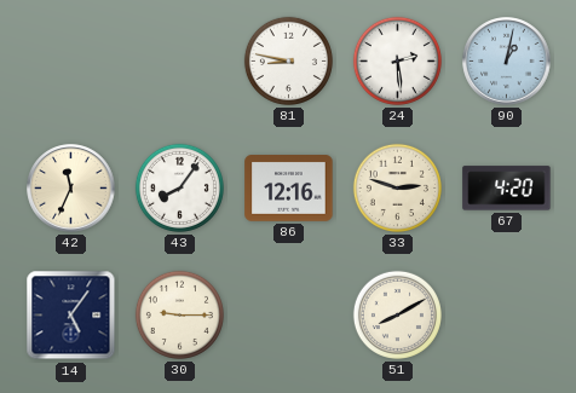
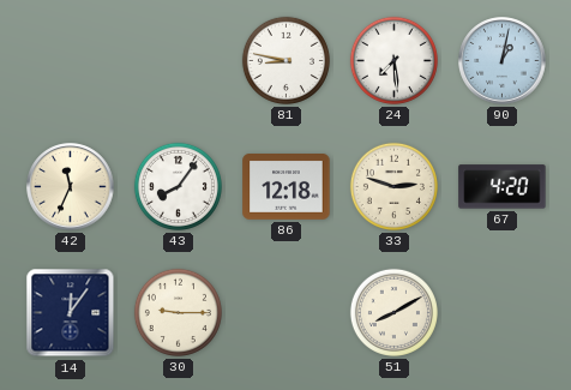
24: 2:29 -> 7:29
86: 12:16 -> 12:18
14: 5:06 -> 12:06
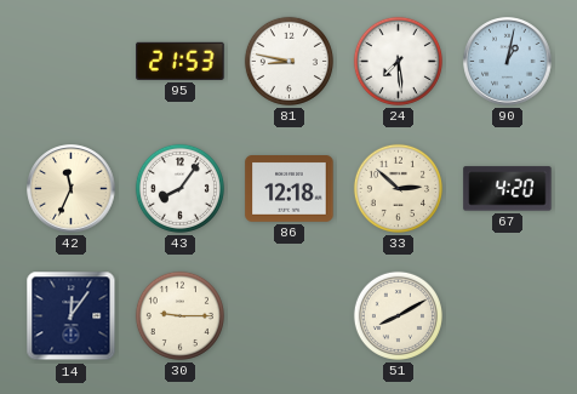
95: none -> 21:53
33: 2:48 -> 2:52
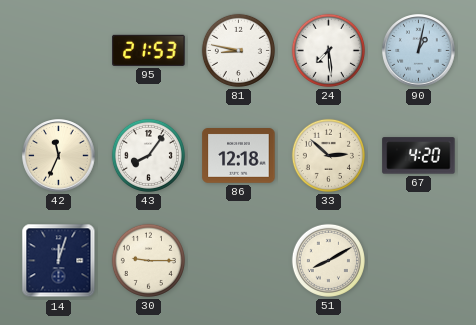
14: 12:06 -> 12:03
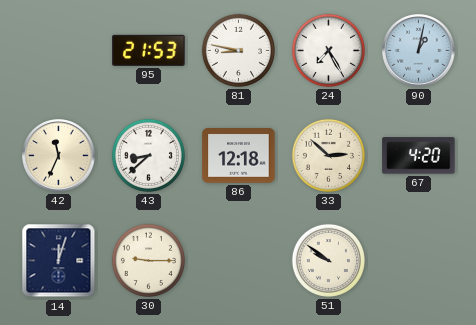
24: 7:29 -> 7:25
43: 8:06 -> 8:38
51: 8:10 -> 9:51
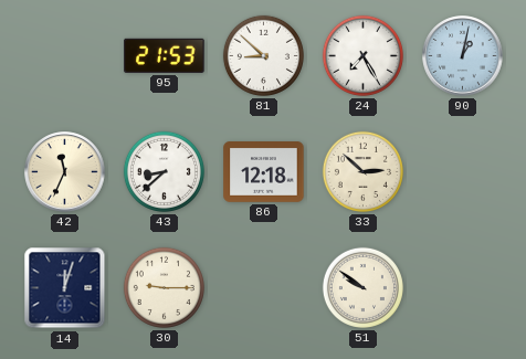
81: 8:47 -> 8:52
67: 4:20 -> none
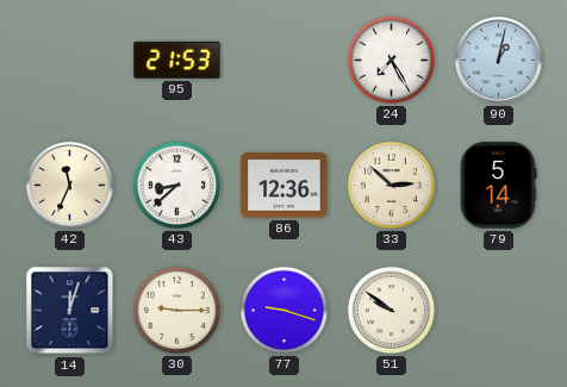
81: 8:52 -> none
86: 12:18 -> 12:36
79: none -> 5:14
77: none -> 9:18
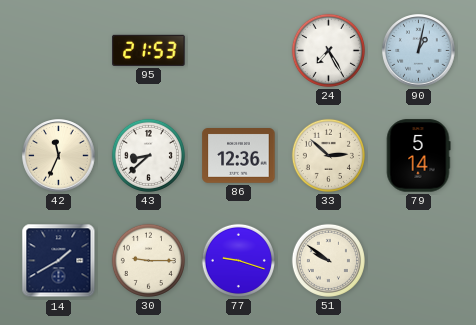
14: 12:03 -> 1:40
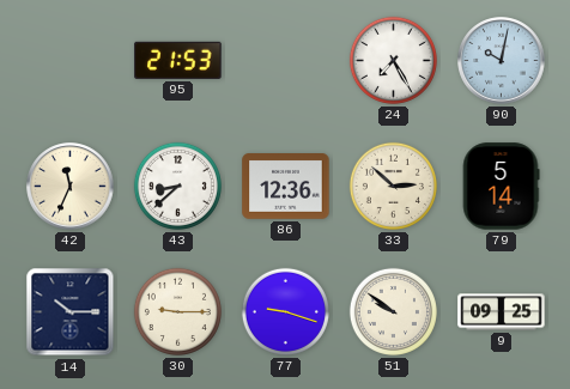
90: 1:02 -> 10:02
14: 1:40 -> 10:15
9: none -> 09:25
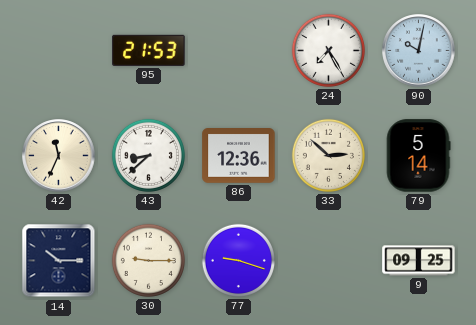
51: 9:51 -> none
